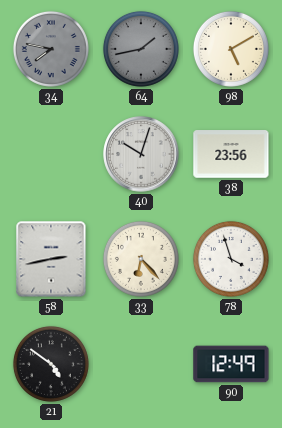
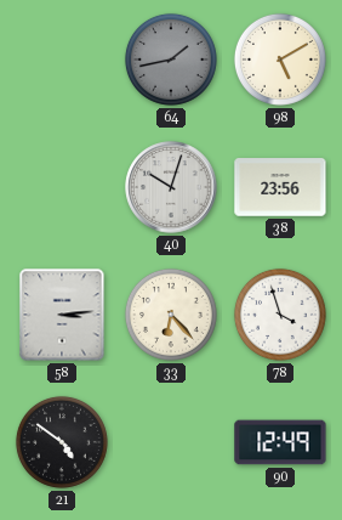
34: 7:47 -> none
58: 2:43 -> 3:14
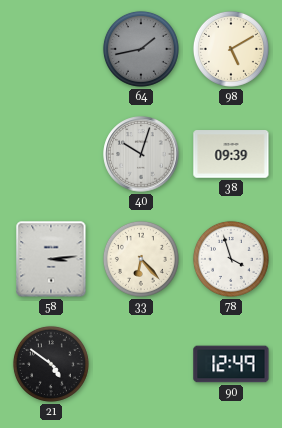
38: 23:56 -> 09:39
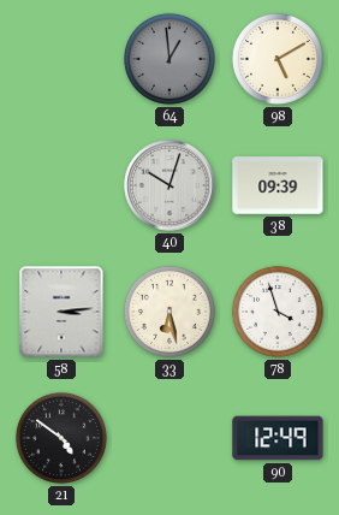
64: 1:43 -> 12:59
33: 6:23 -> 6:28
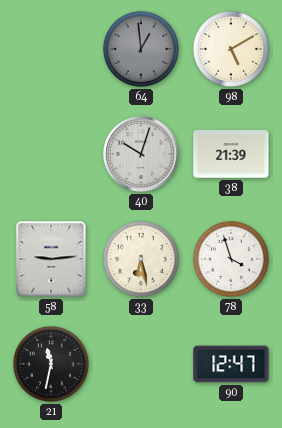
38: 09:39 -> 21:39
58: 3:14 -> 9:14
21: 4:51 -> 11:32
90: 12:49 -> 12:47
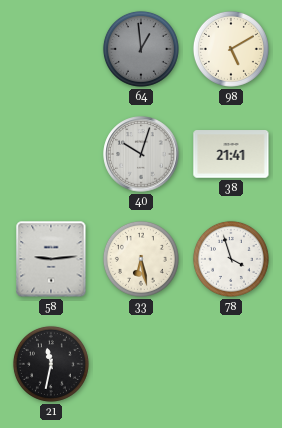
38: 21:39 -> 21:41
90: 12:47 -> none
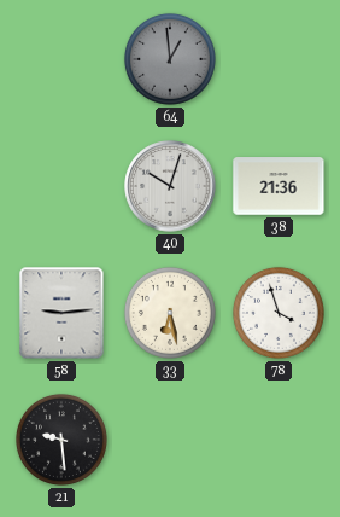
98: 5:10 -> none
38: 21:41 -> 21:36
21: 11:32 -> 9:29
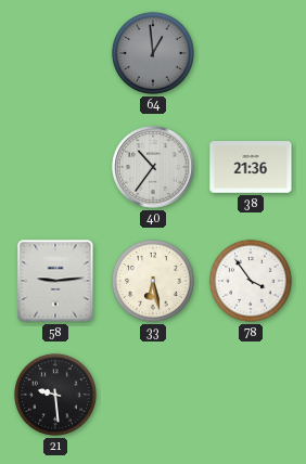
40: 10:03 -> 10:36
78: 3:57 -> 3:54
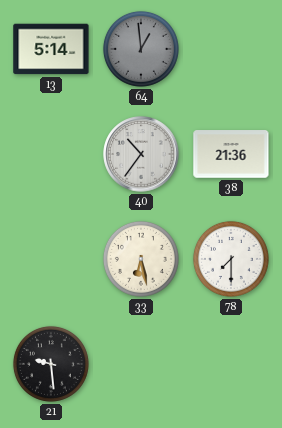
13: none -> 5:14
58: 9:14 -> none
78: 3:54 -> 7:30
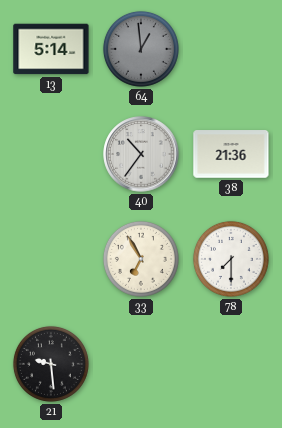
33: 6:28 -> 6:55
